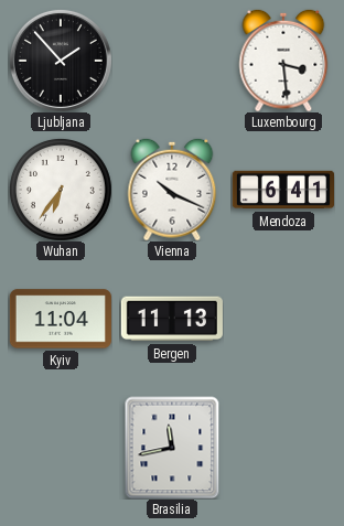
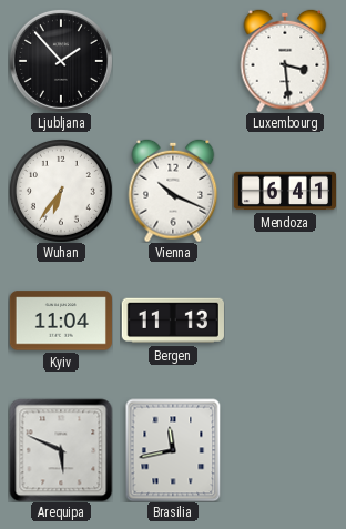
Arequipa: none -> 5:49
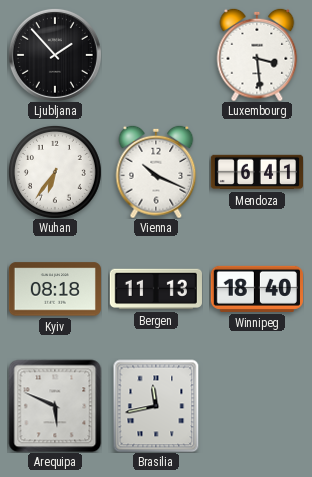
Kyiv: 11:04 -> 08:18
Winnipeg: none -> 18:40
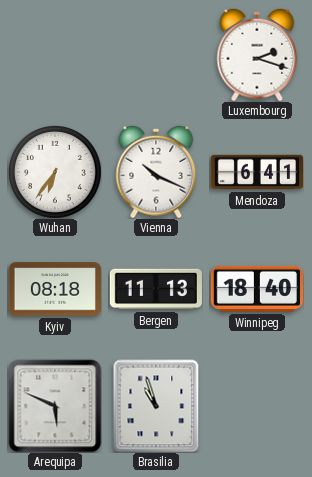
Ljubljana: 1:53 -> none
Luxembourg: 3:29 -> 2:18
Brasilia: 11:43 -> 10:57
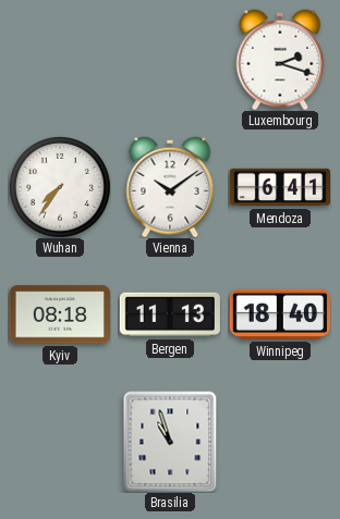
Wuhan: 6:36 -> 7:36
Vienna: 10:19 -> 10:09
Arequipa: 5:49 -> none
